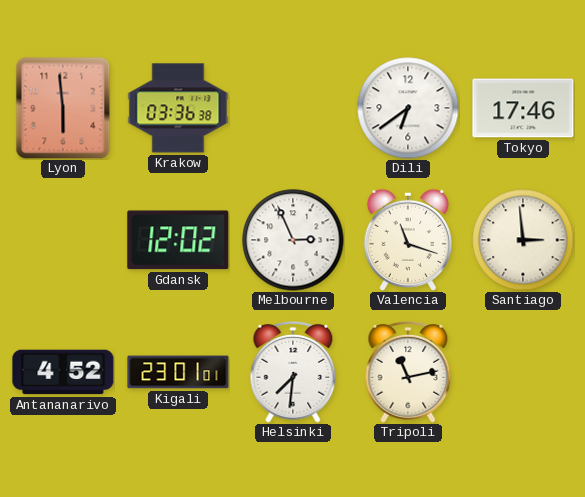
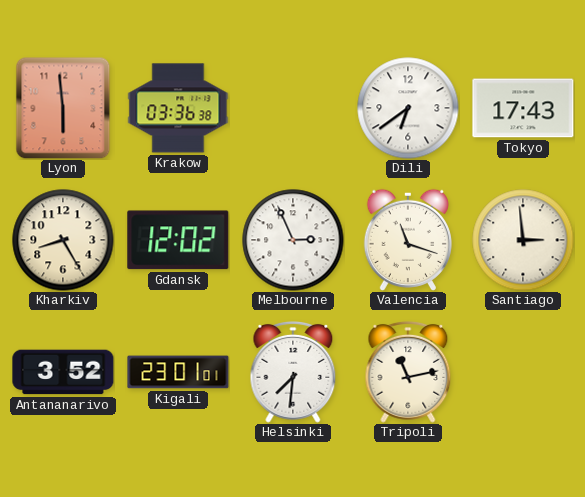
Tokyo: 17:46 -> 17:43
Kharkiv: none -> 8:25
Antananarivo: 4:52 -> 3:52
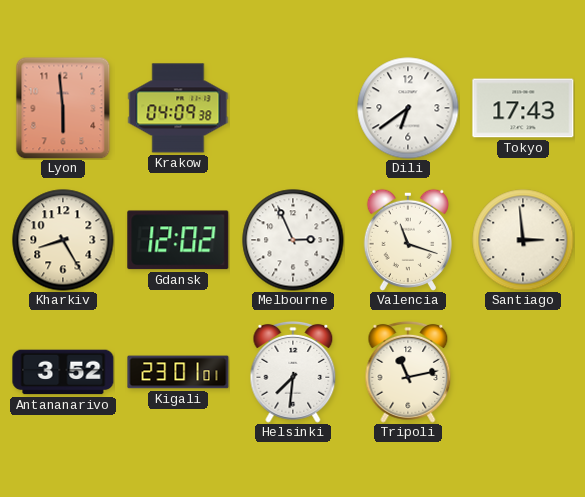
Krakow: 03:36 -> 04:09
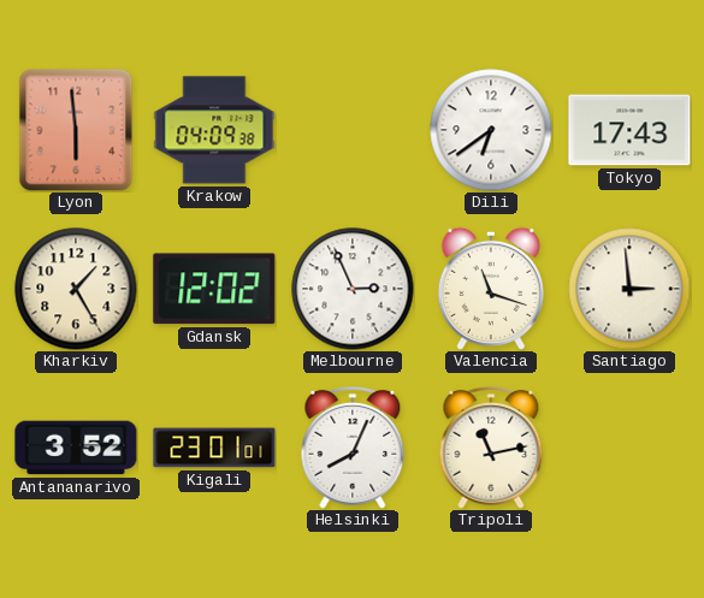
Kharkiv: 8:25 -> 1:25
Helsinki: 7:31 -> 8:04
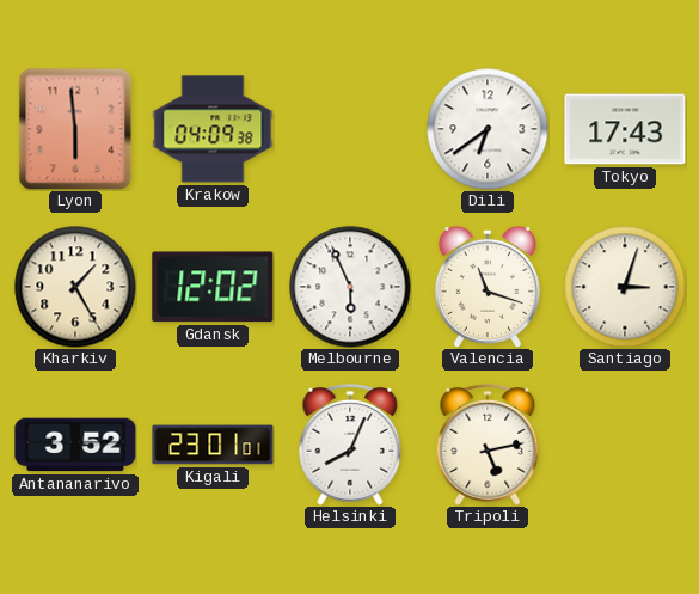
Melbourne: 2:56 -> 5:56
Santiago: 2:59 -> 3:03
Tripoli: 11:13 -> 5:13
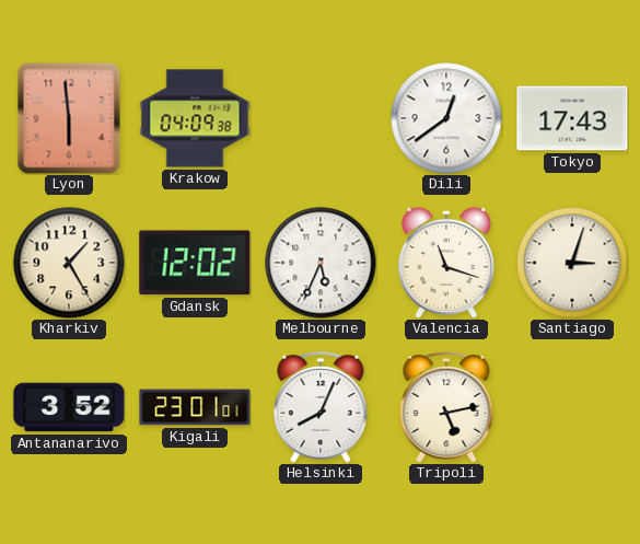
Dili: 6:39 -> 12:39
Melbourne: 5:56 -> 5:34
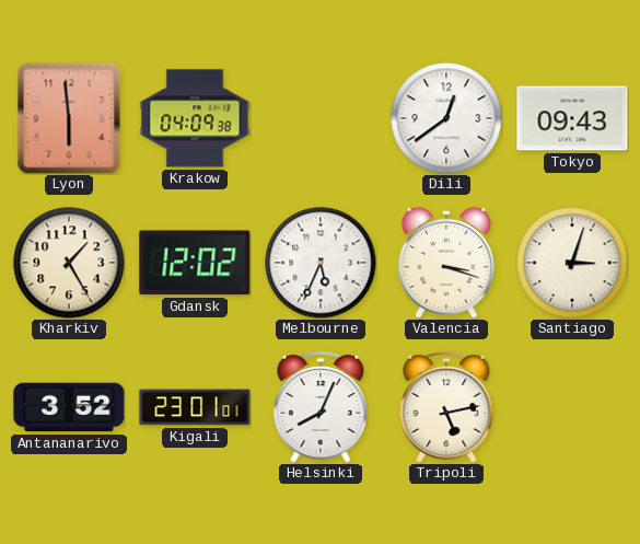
Tokyo: 17:43 -> 09:43
Valencia: 11:18 -> 3:18
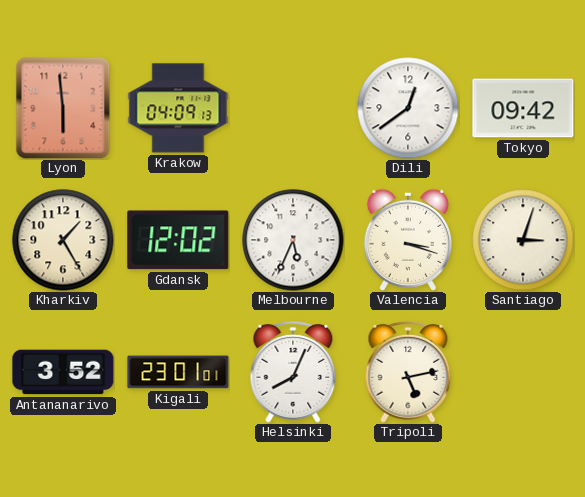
Krakow: 04:09:38 -> 04:09:13
Tokyo: 09:43 -> 09:42
